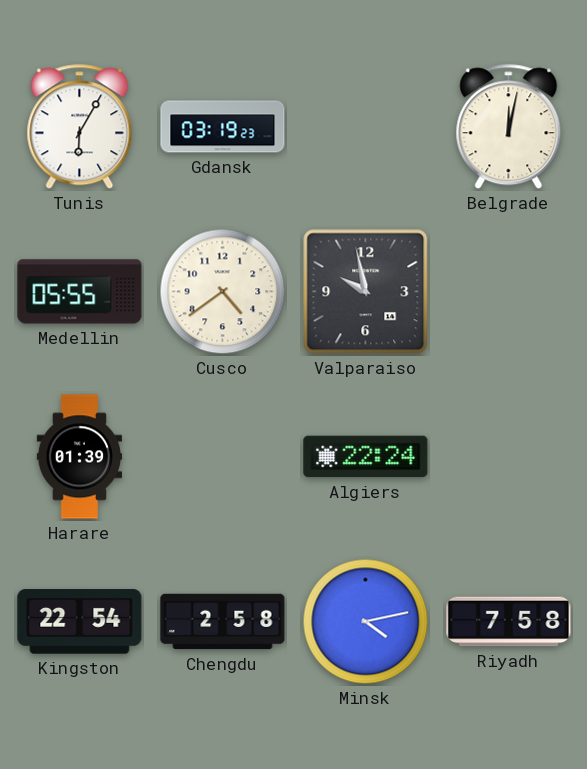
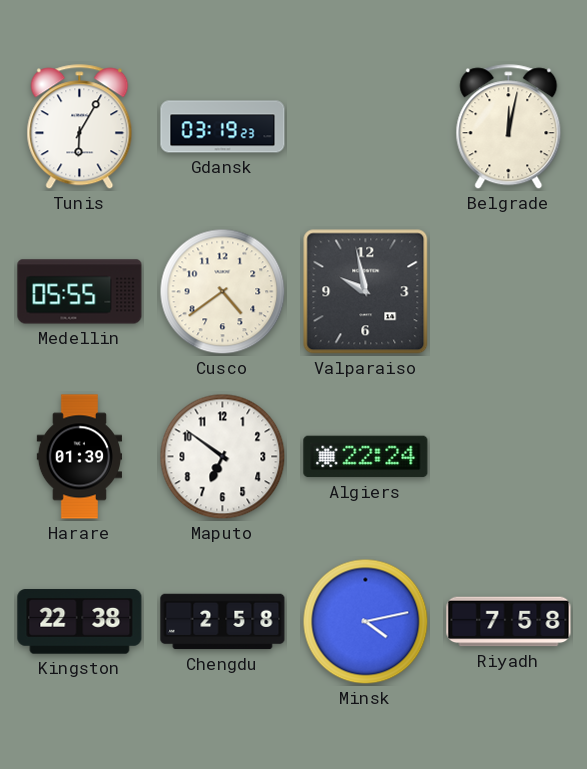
Maputo: none -> 6:51
Kingston: 22:54 -> 22:38
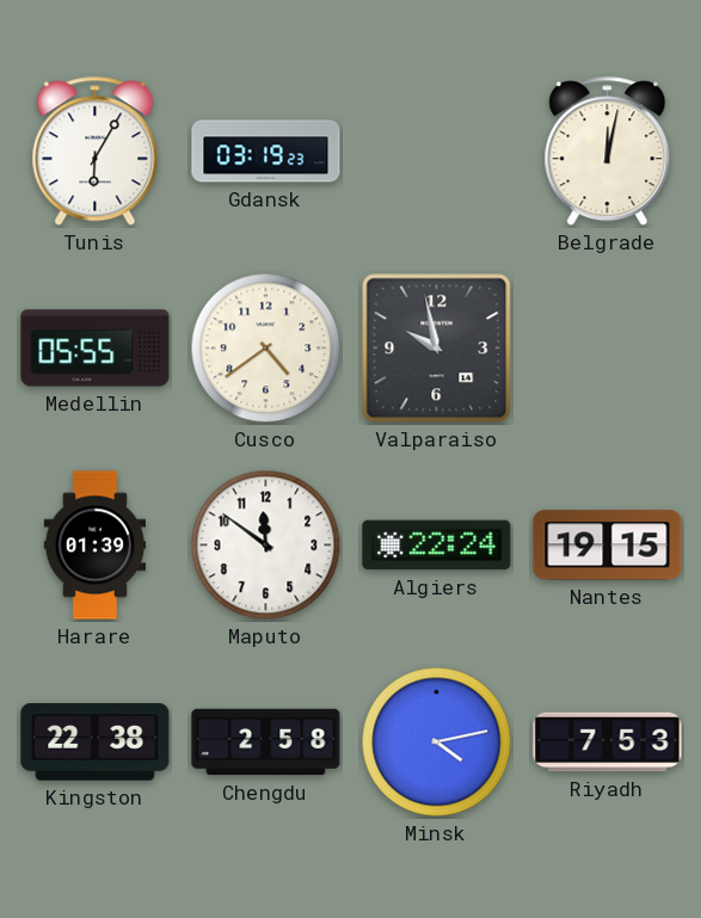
Maputo: 6:51 -> 11:51
Nantes: none -> 19:15
Riyadh: 7:58 -> 7:53
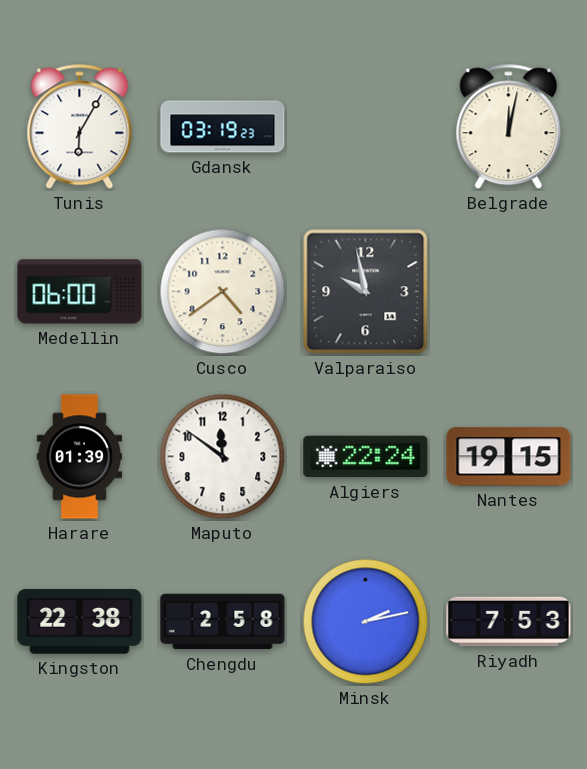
Medellin: 05:55 -> 06:00
Minsk: 4:13 -> 2:13
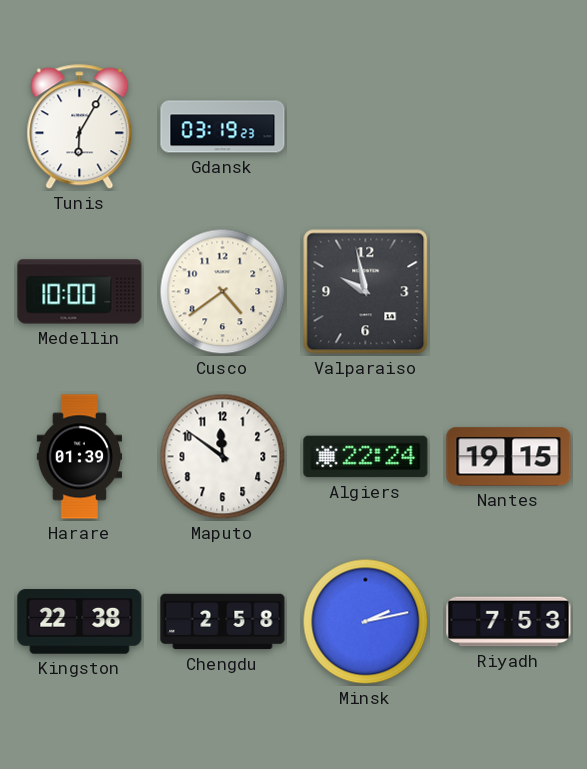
Belgrade: 12:02 -> none
Medellin: 06:00 -> 10:00
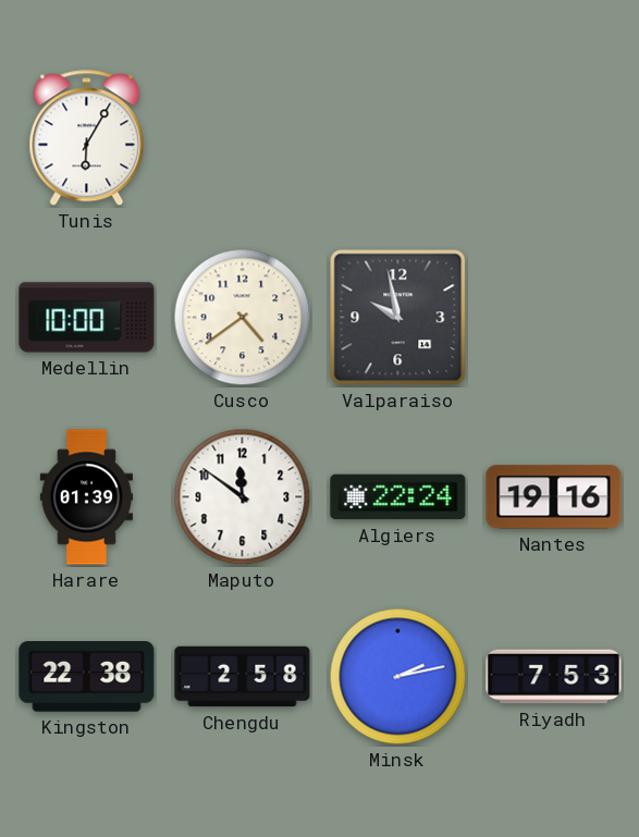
Gdansk: 03:19 -> none
Nantes: 19:15 -> 19:16
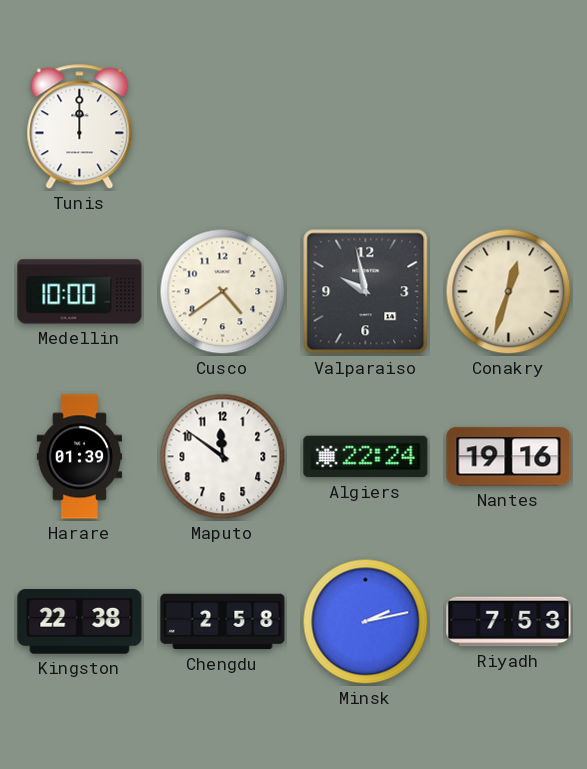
Tunis: 6:05 -> 12:00
Conakry: none -> 12:33
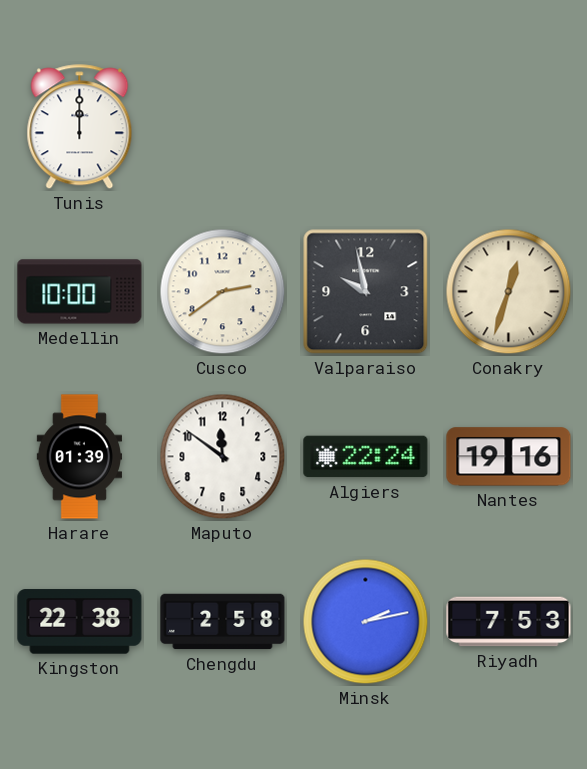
Cusco: 4:39 -> 2:39
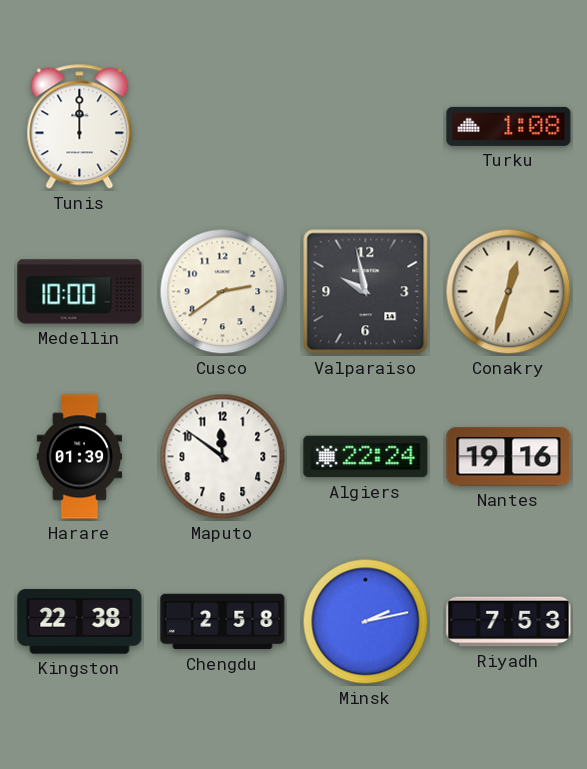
Turku: none -> 1:08
